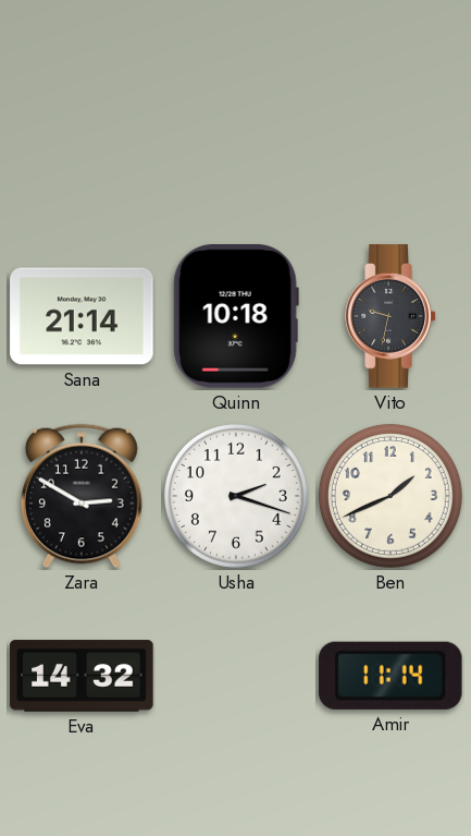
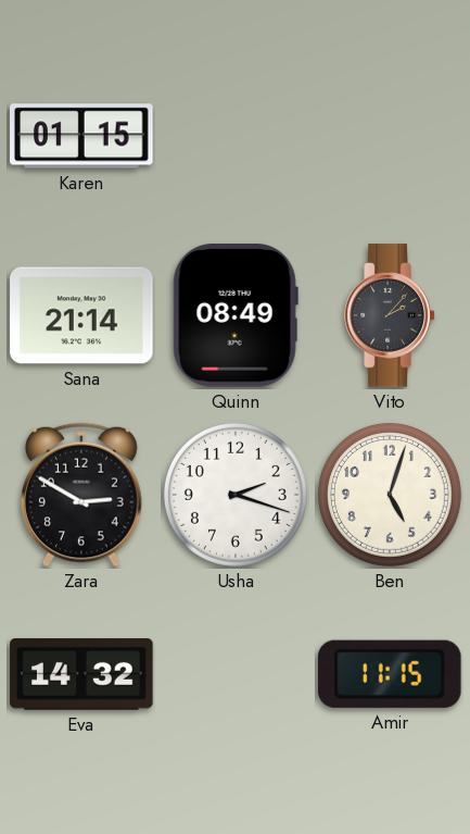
Karen: none -> 01:15
Quinn: 10:18 -> 08:49
Vito: 9:32 -> 2:07
Ben: 1:41 -> 5:03
Amir: 11:14 -> 11:15
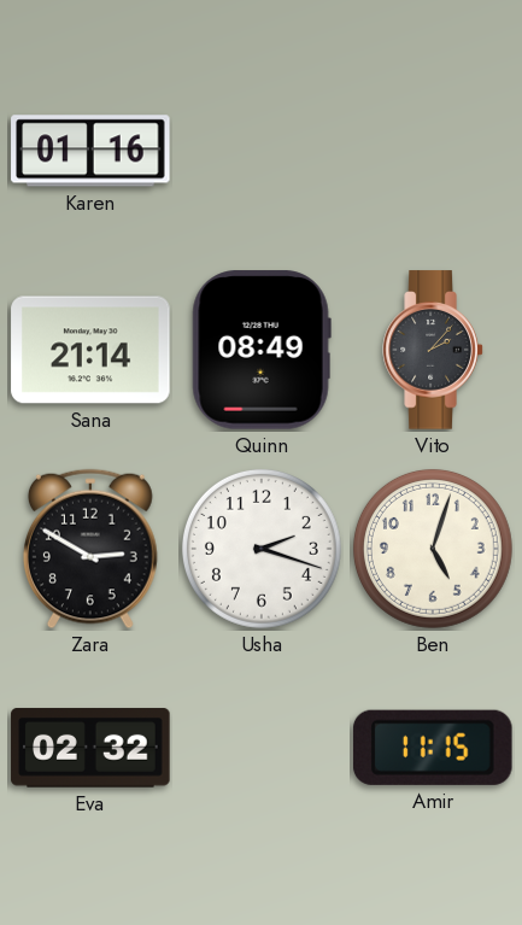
Karen: 01:15 -> 01:16
Eva: 14:32 -> 02:32
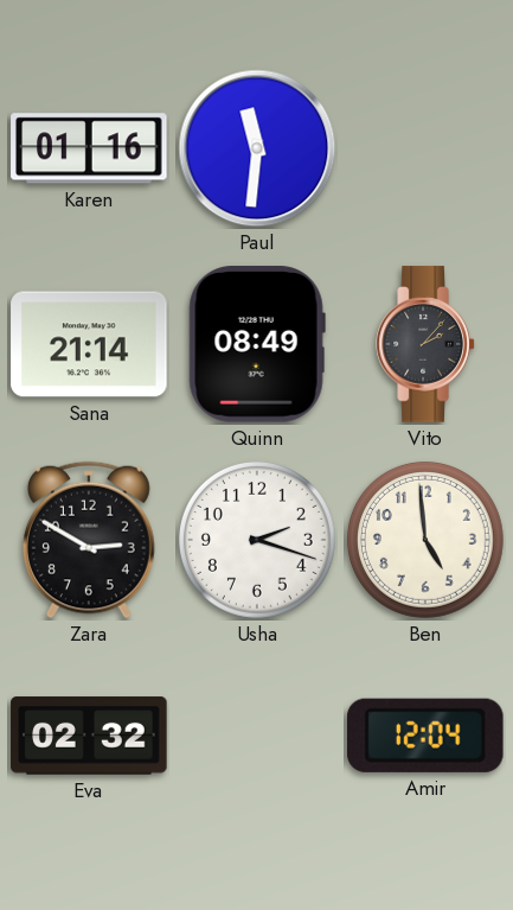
Paul: none -> 11:31
Ben: 5:03 -> 4:59
Amir: 11:15 -> 12:04
